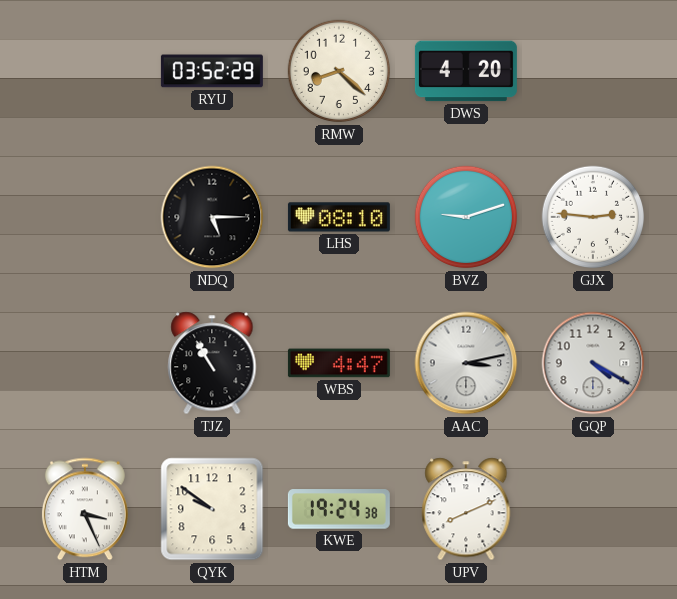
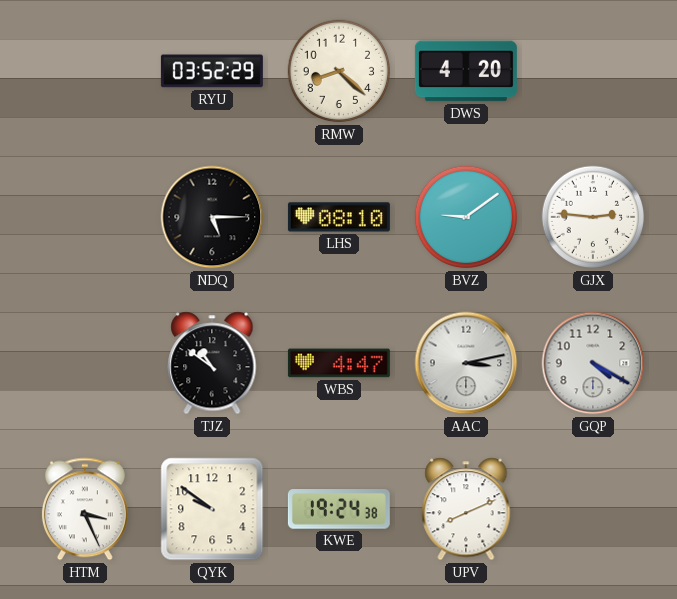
BVZ: 9:12 -> 9:09
TJZ: 10:55 -> 10:51
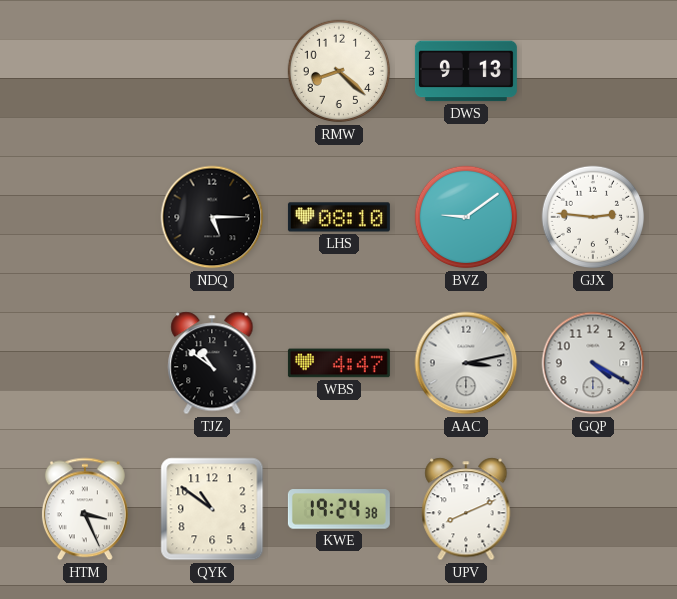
RYU: 03:52 -> none
DWS: 4:20 -> 9:13
QYK: 9:51 -> 10:51
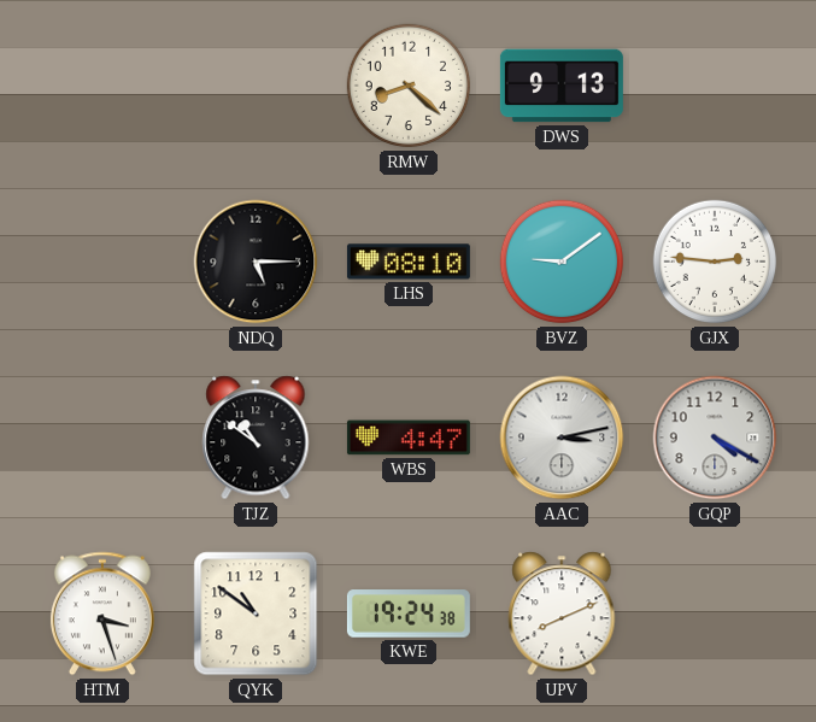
HTM: 3:26 -> 3:27
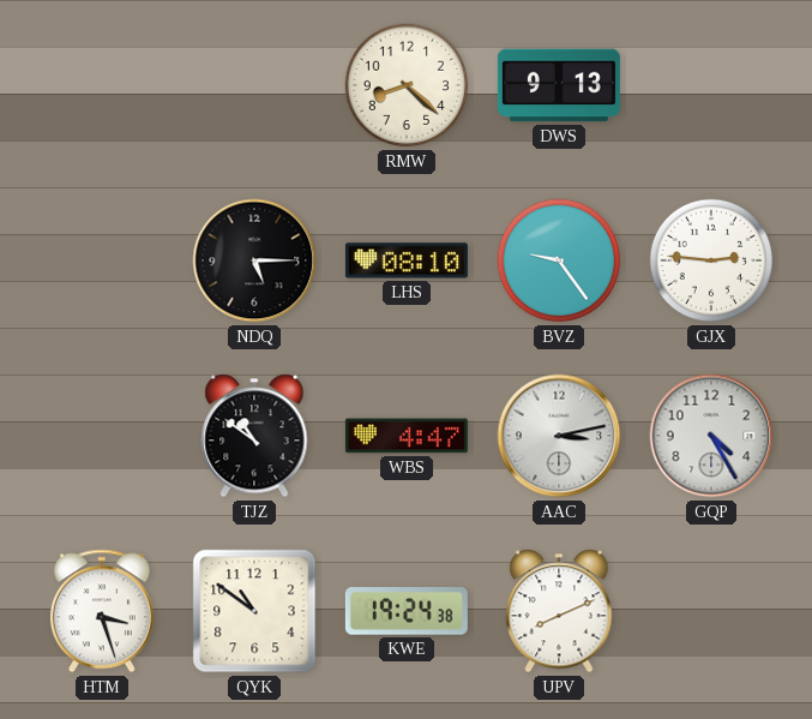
BVZ: 9:09 -> 9:24
GQP: 4:20 -> 4:25
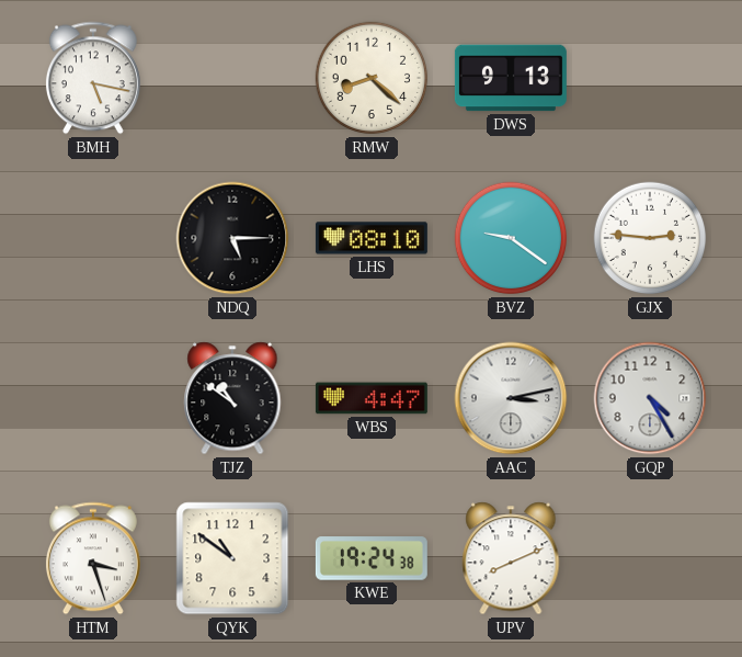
BMH: none -> 5:17
BVZ: 9:24 -> 9:21
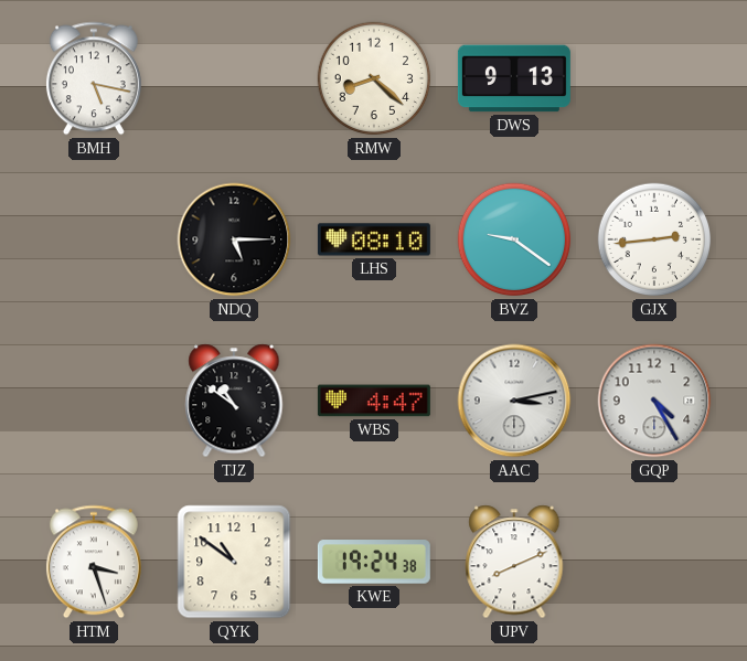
GJX: 2:46 -> 2:44
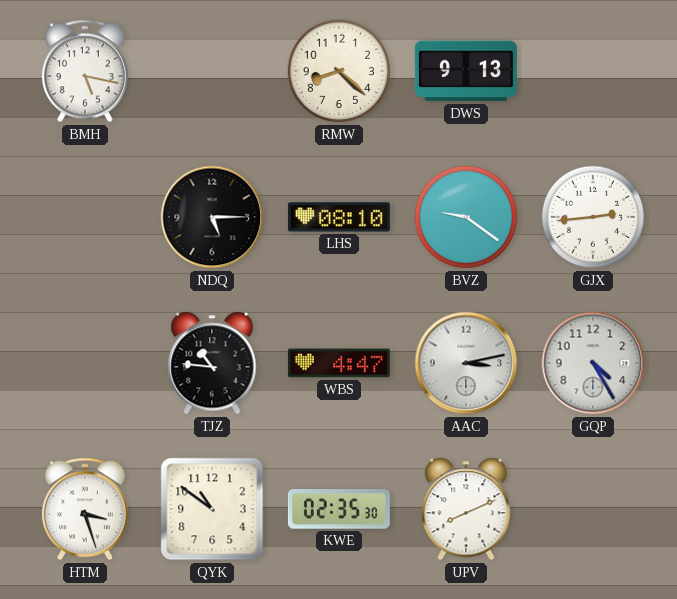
TJZ: 10:51 -> 10:46
KWE: 19:24 -> 02:35
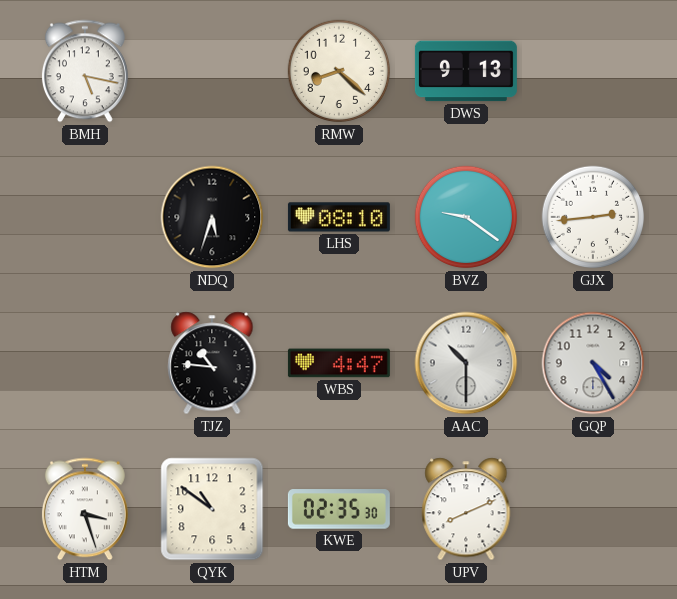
NDQ: 5:15 -> 5:33
AAC: 3:13 -> 10:30
